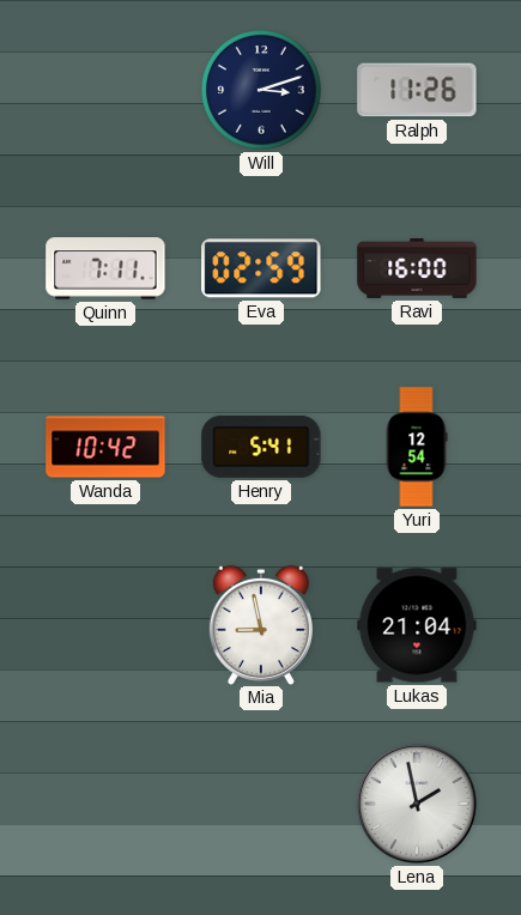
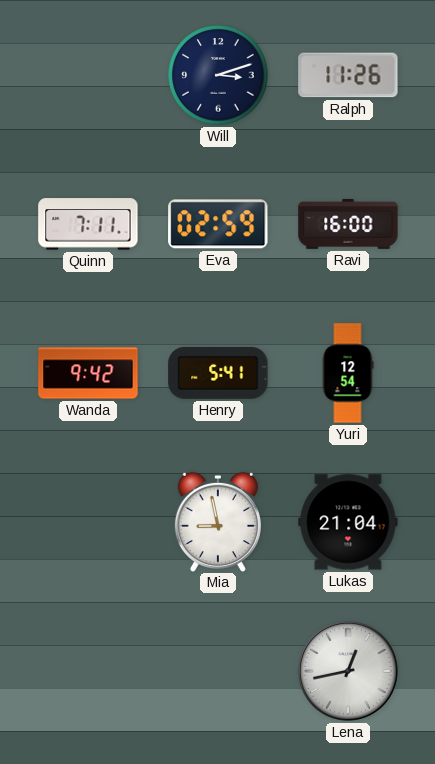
Wanda: 10:42 -> 9:42
Lena: 1:58 -> 12:43
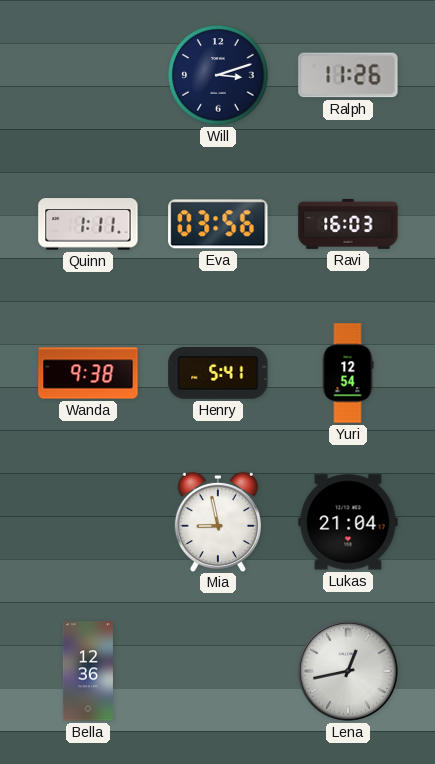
Quinn: 7:11 -> 1:11
Eva: 02:59 -> 03:56
Ravi: 16:00 -> 16:03
Wanda: 9:42 -> 9:38
Bella: none -> 12:36
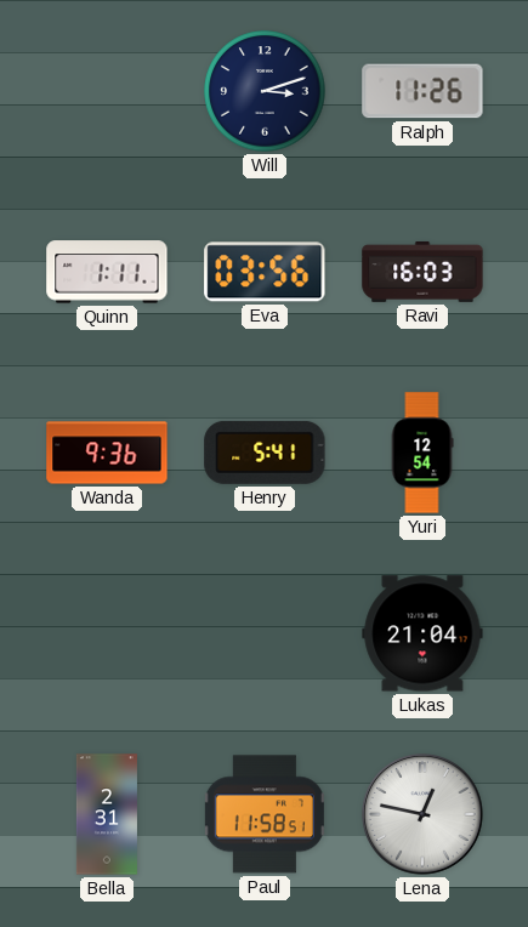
Wanda: 9:38 -> 9:36
Mia: 8:58 -> none
Bella: 12:36 -> 2:31
Paul: none -> 11:58
Lena: 12:43 -> 12:47
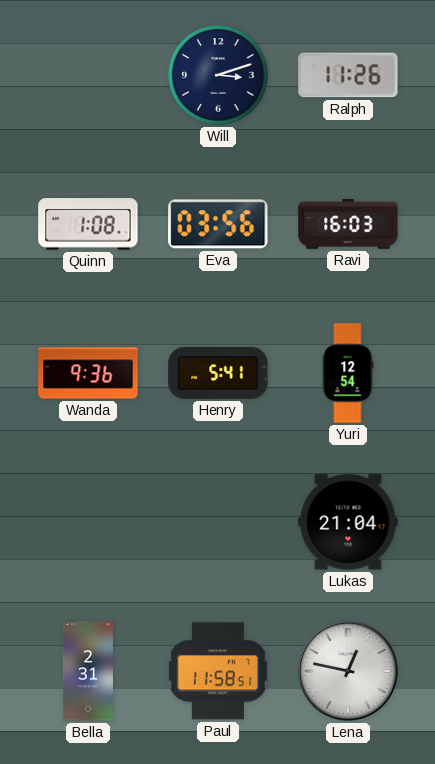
Quinn: 1:11 -> 1:08
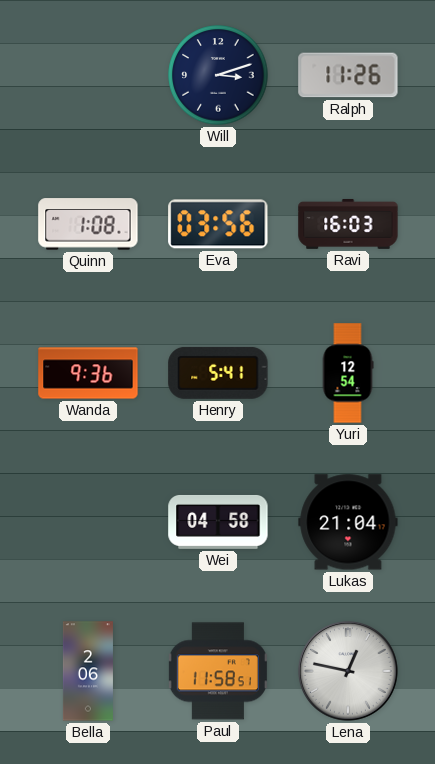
Wei: none -> 04:58
Bella: 2:31 -> 2:06
